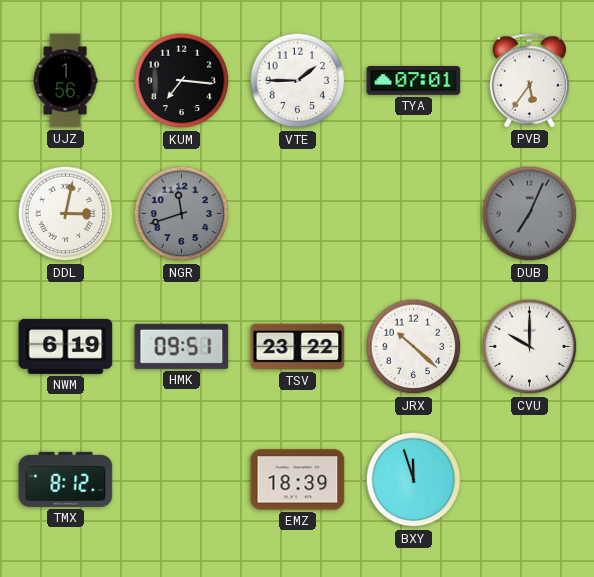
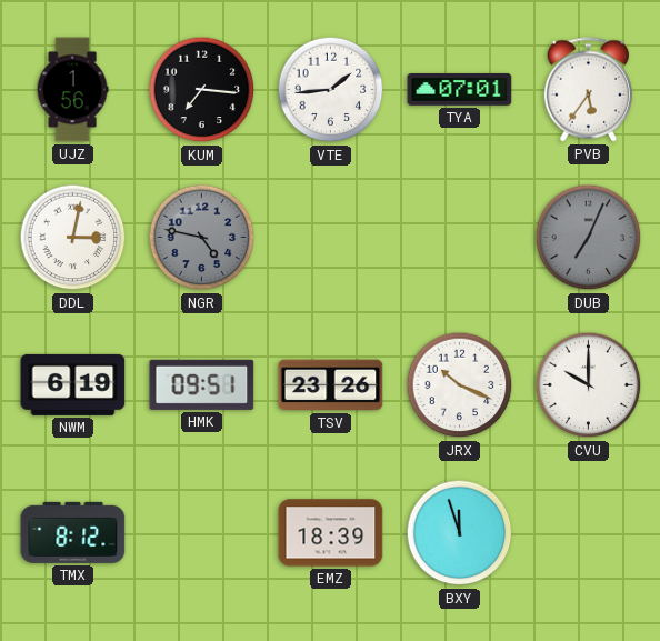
VTE: 1:45 -> 1:44
NGR: 11:42 -> 4:47
TSV: 23:22 -> 23:26
JRX: 10:22 -> 10:19
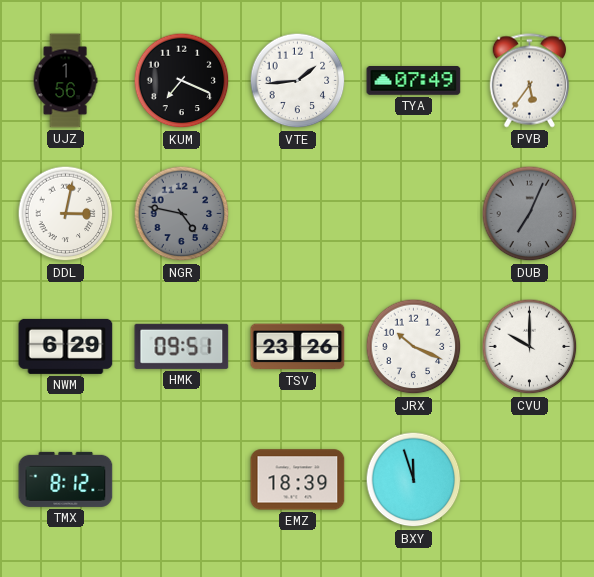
KUM: 7:16 -> 7:19
TYA: 07:01 -> 07:49
NWM: 6:19 -> 6:29
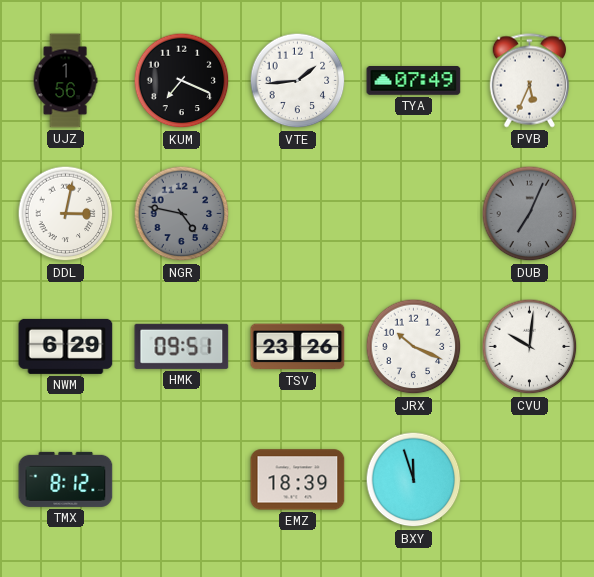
PVB: 5:36 -> 5:34
CVU: 10:00 -> 10:01
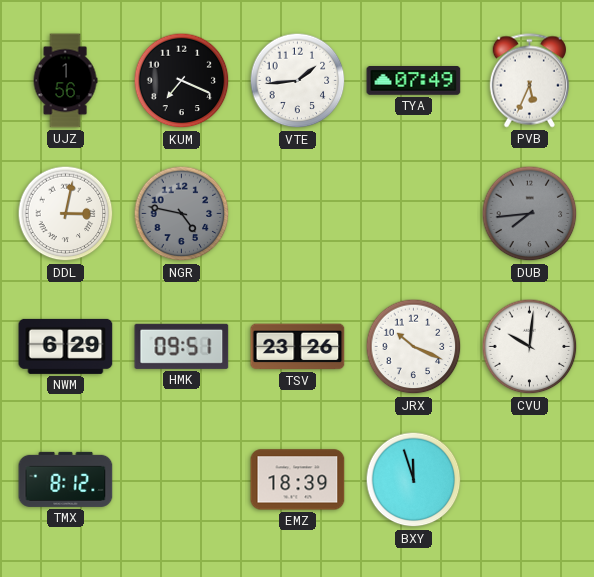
DUB: 7:04 -> 7:44
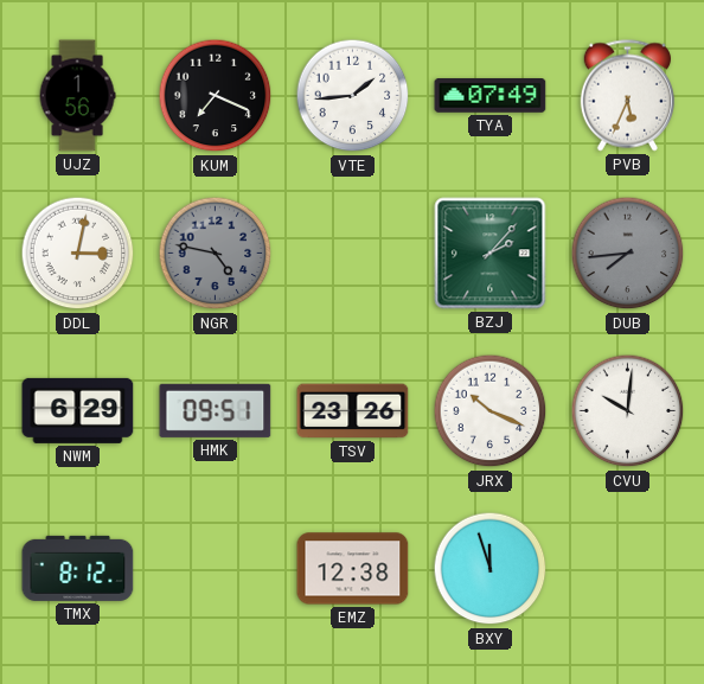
BZJ: none -> 2:07
EMZ: 18:39 -> 12:38
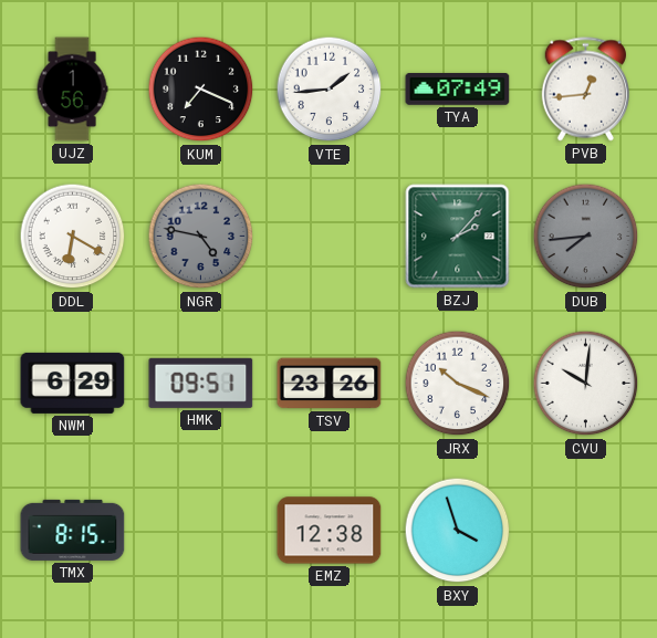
PVB: 5:34 -> 12:44
DDL: 3:02 -> 6:20
TMX: 8:12 -> 8:15
BXY: 11:57 -> 3:57
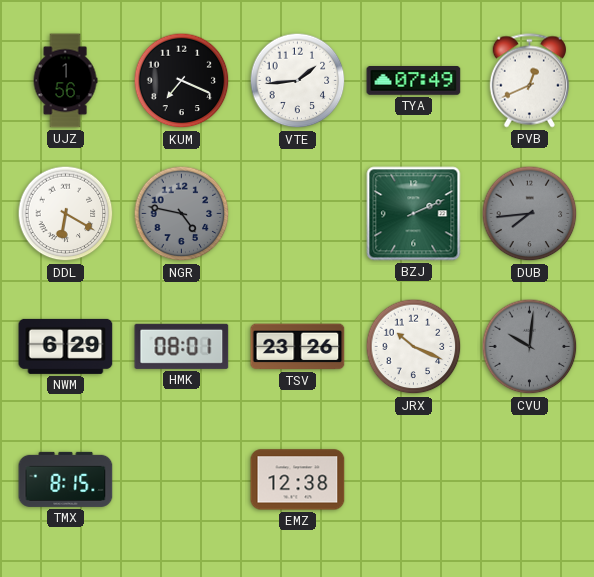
PVB: 12:44 -> 12:41
BZJ: 2:07 -> 2:11
HMK: 09:51 -> 08:01
CVU dial: white -> grey
BXY: 3:57 -> none
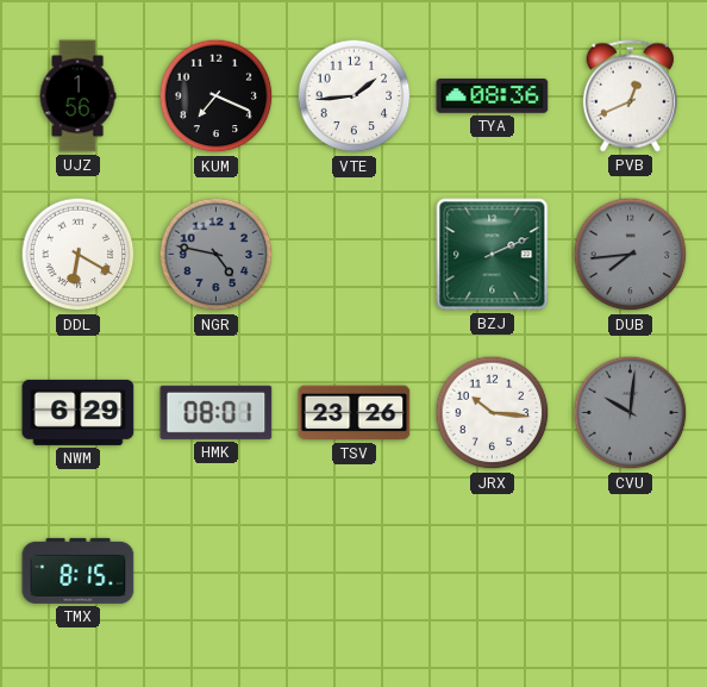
TYA: 07:49 -> 08:36
JRX: 10:19 -> 10:16
EMZ: 12:38 -> none
